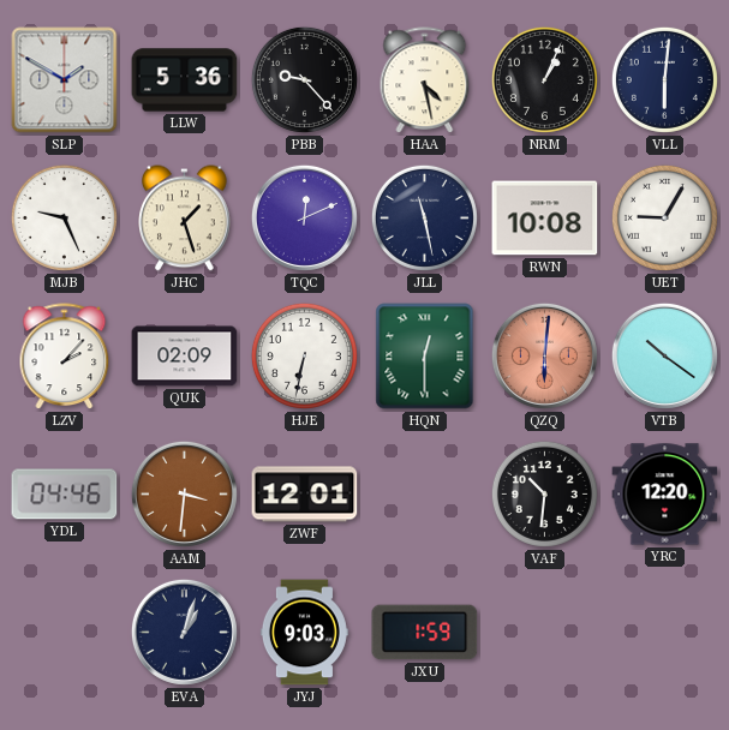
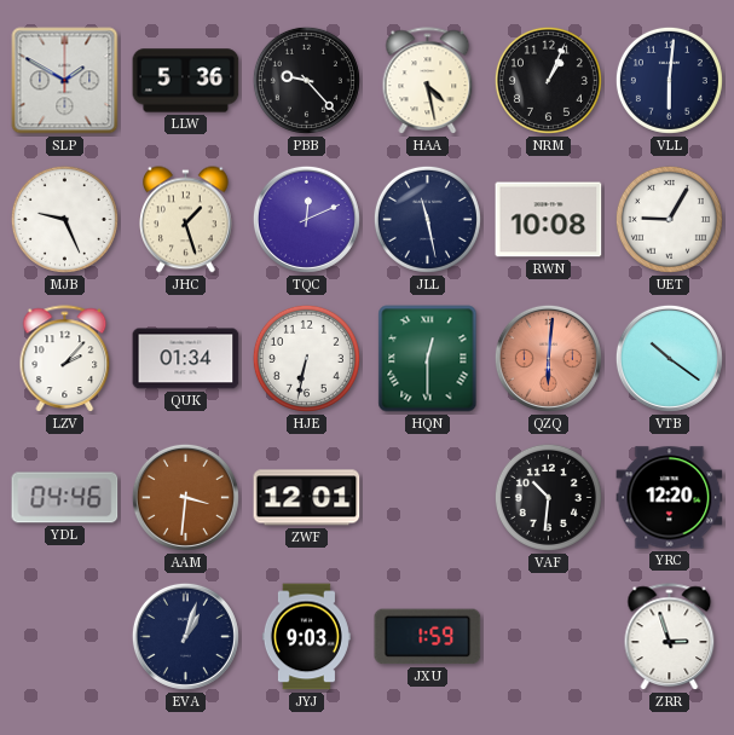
QUK: 02:09 -> 01:34
ZRR: none -> 2:57
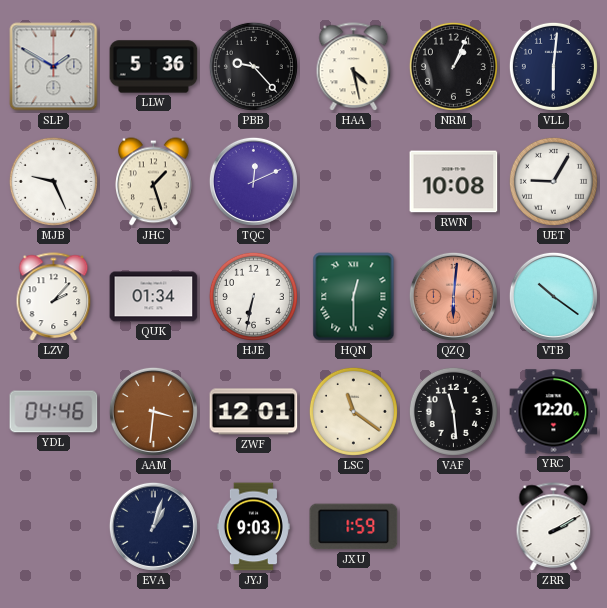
JLL: 11:28 -> none
LSC: none -> 11:21
VAF: 10:31 -> 11:29
ZRR: 2:57 -> 2:10
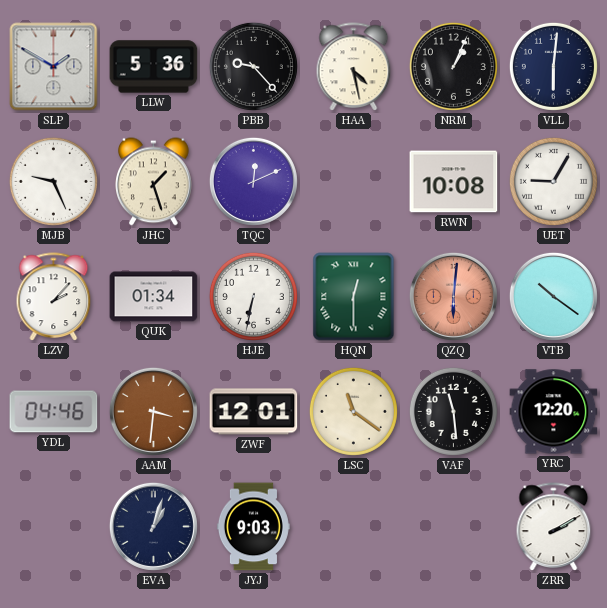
JXU: 1:59 -> none
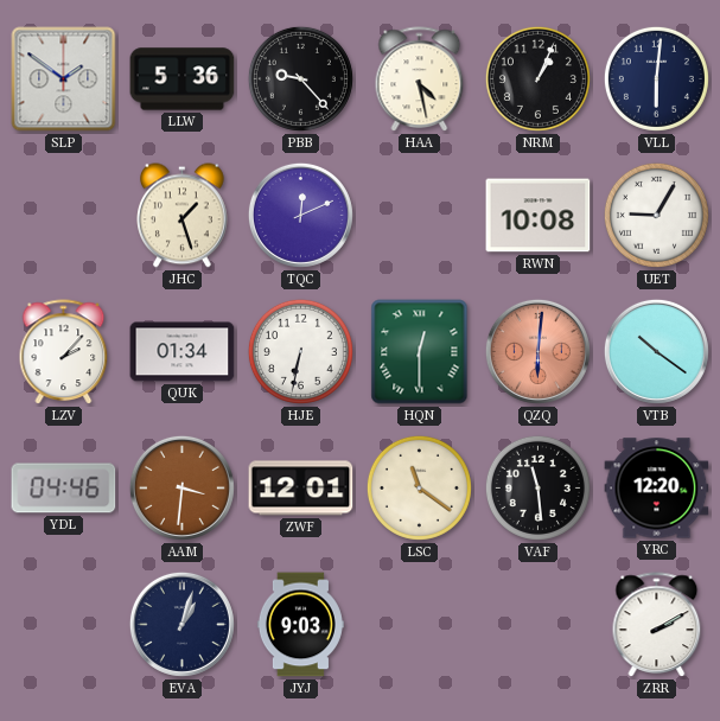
SLP: 1:50 -> 1:51
MJB: 9:26 -> none
